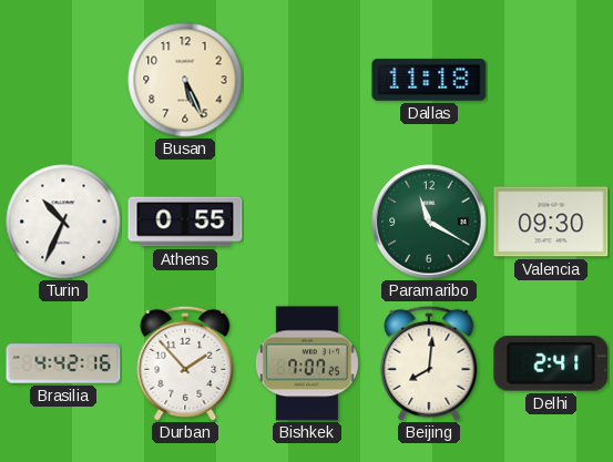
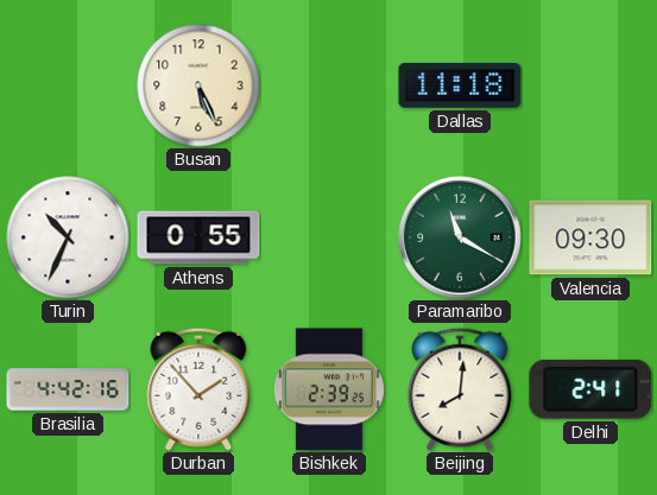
Bishkek: 7:07 -> 2:39
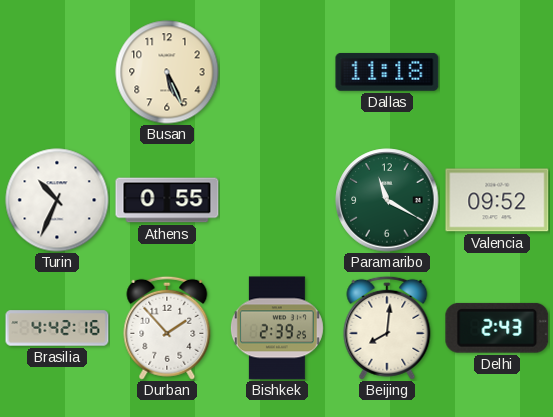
Valencia: 09:30 -> 09:52
Delhi: 2:41 -> 2:43
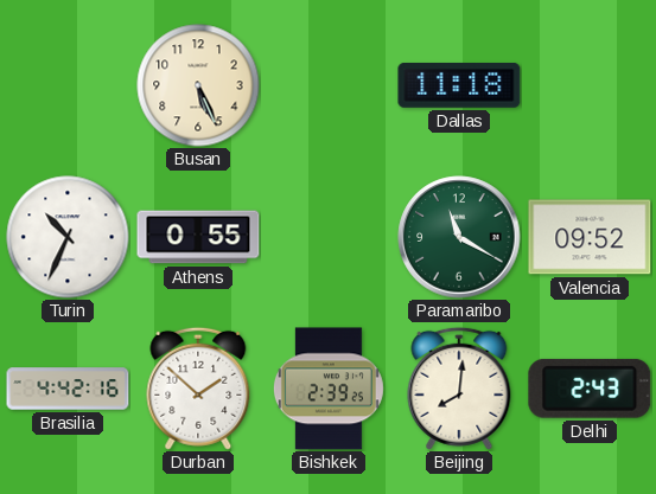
Durban: 1:53 -> 1:52
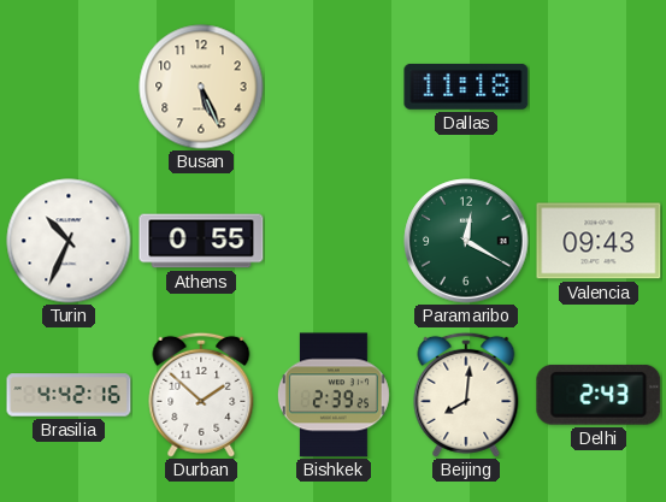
Paramaribo: 11:20 -> 12:20
Valencia: 09:52 -> 09:43
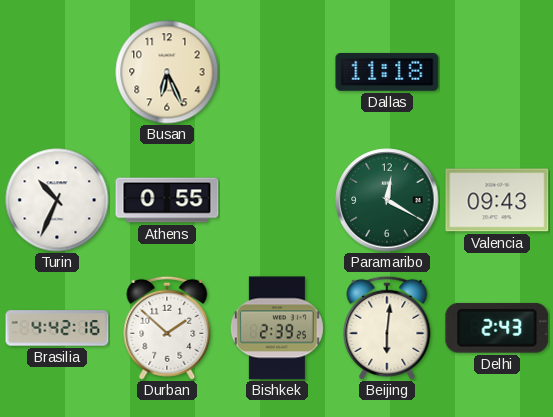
Busan: 5:26 -> 6:26
Beijing: 8:01 -> 6:01
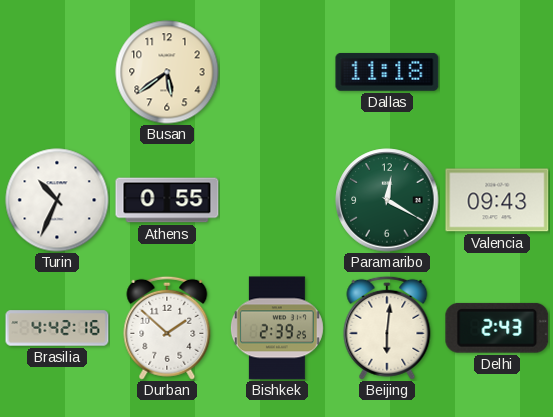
Busan: 6:26 -> 5:39
